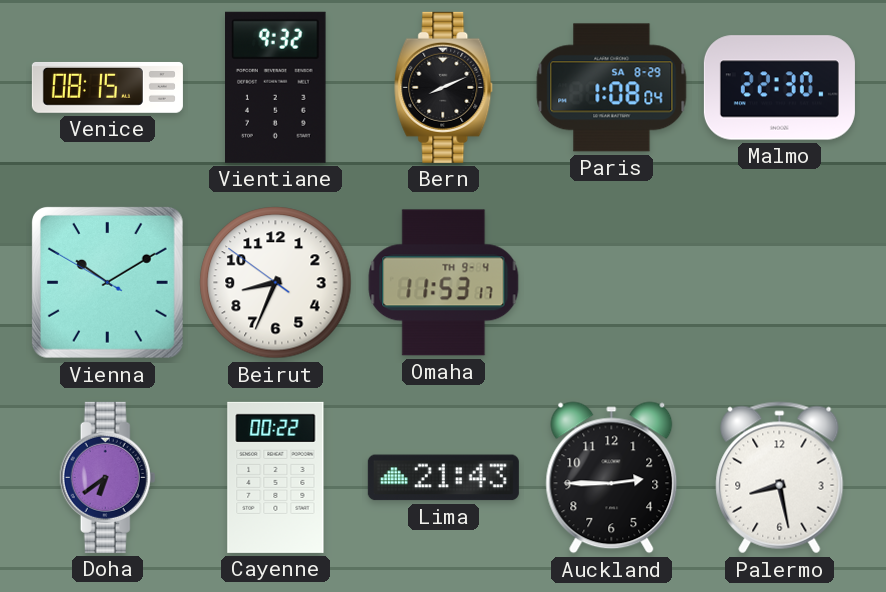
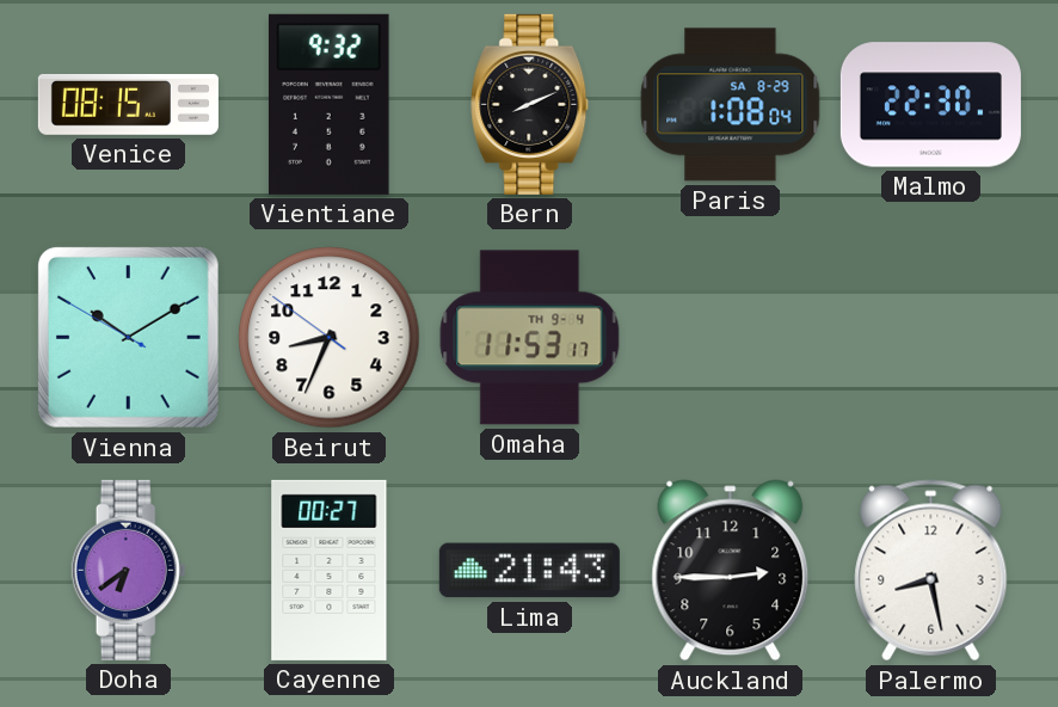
Cayenne: 00:22 -> 00:27
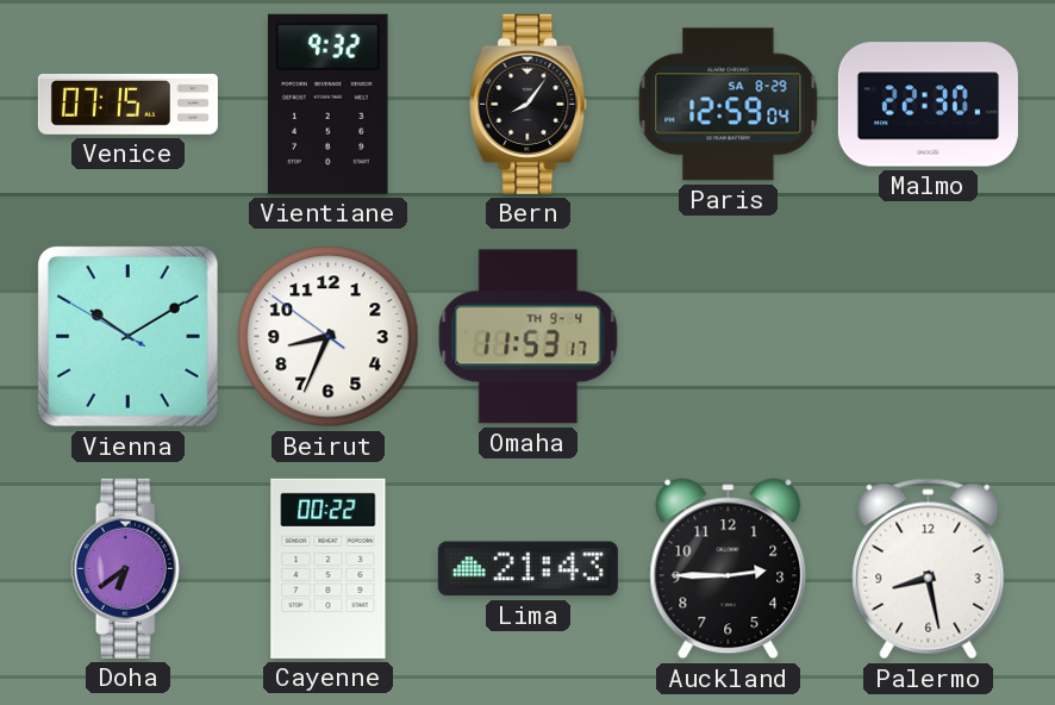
Venice: 08:15 -> 07:15
Bern: 8:11 -> 8:06
Paris: 1:08 -> 12:59
Cayenne: 00:27 -> 00:22
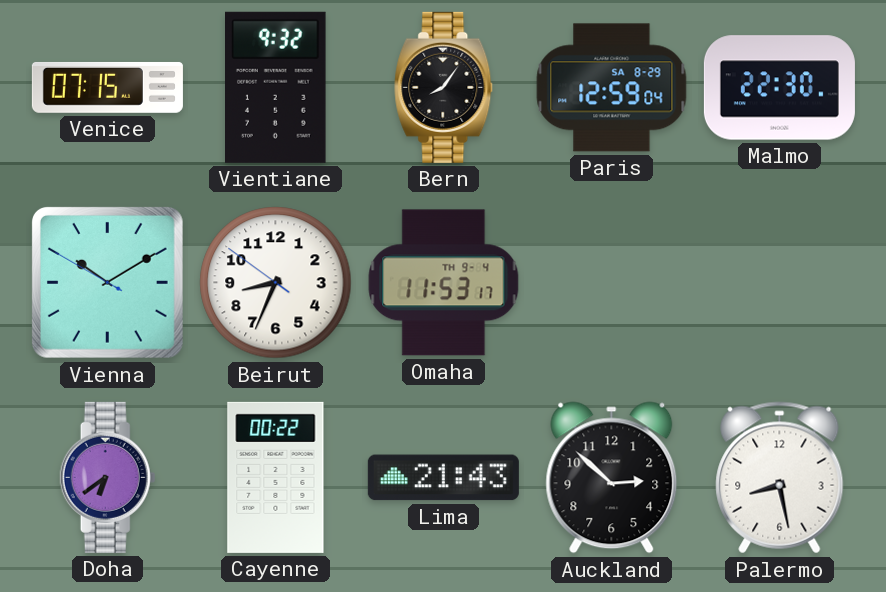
Auckland: 2:45 -> 2:52
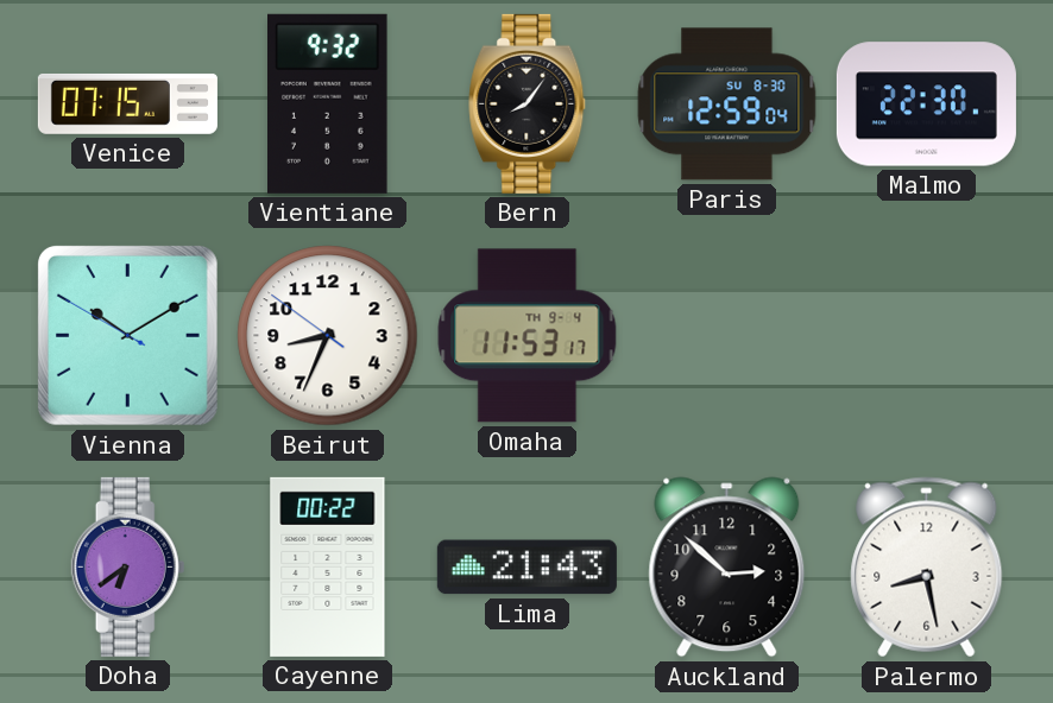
Paris date: SA 8-29 -> SU 8-30
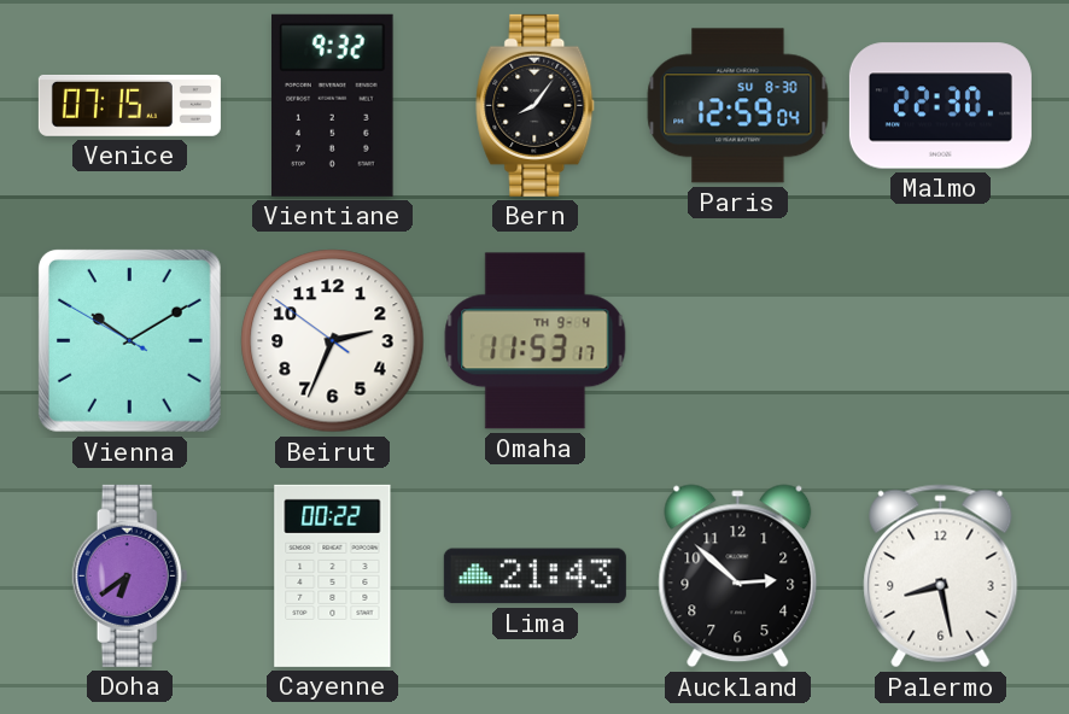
Beirut: 8:33 -> 2:33
